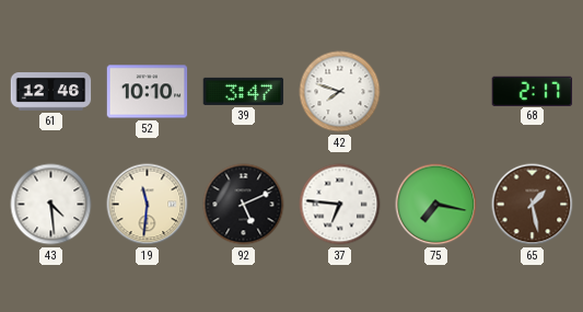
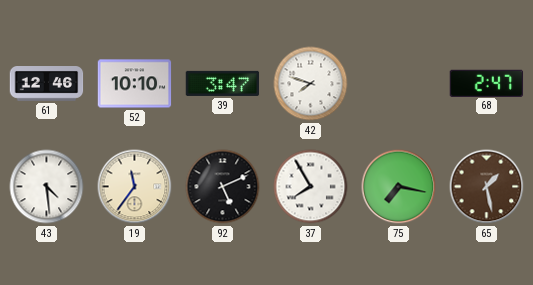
68: 2:17 -> 2:47
19: 11:31 -> 11:36
37: 6:46 -> 7:55
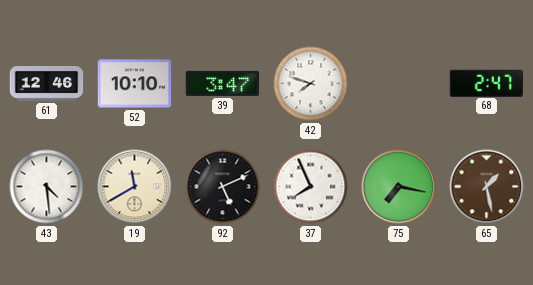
19: 11:36 -> 11:40
37: 7:55 -> 7:56
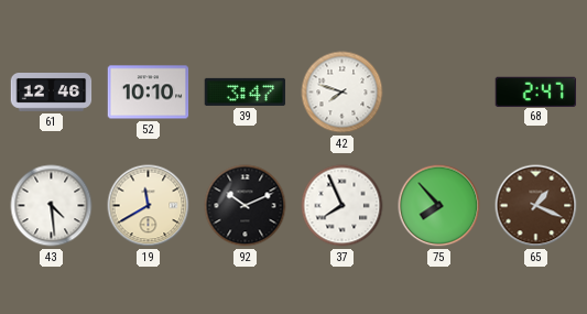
92: 5:11 -> 10:11
75: 7:17 -> 7:53
65: 1:28 -> 1:19
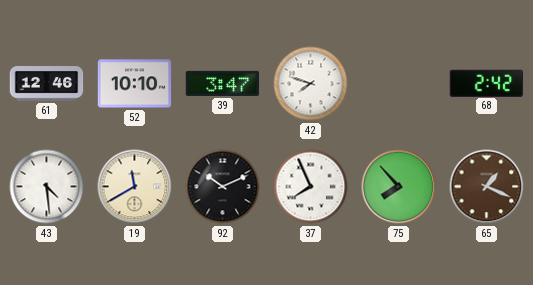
68: 2:47 -> 2:42
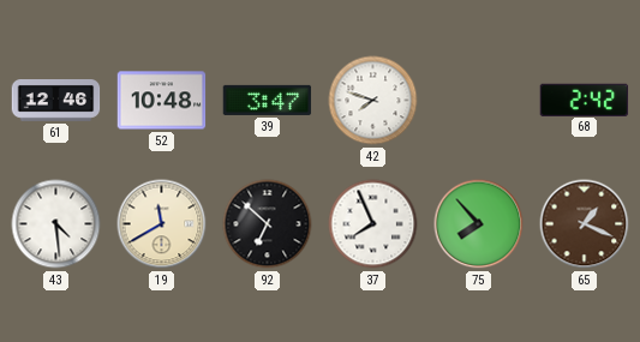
52: 10:10 -> 10:48
92: 10:11 -> 6:52
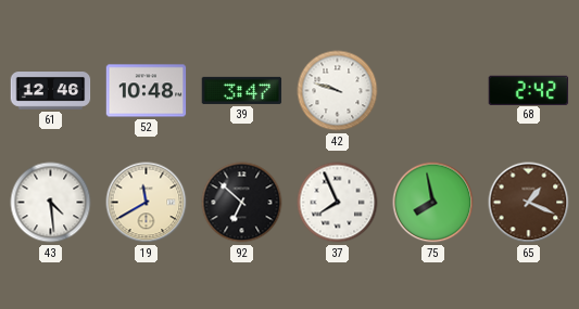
42: 7:48 -> 9:48
75: 7:53 -> 7:58
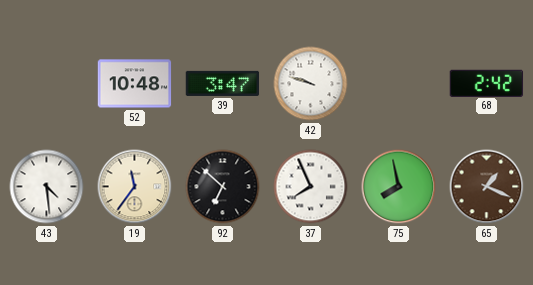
61: 12:46 -> none
19: 11:40 -> 11:36
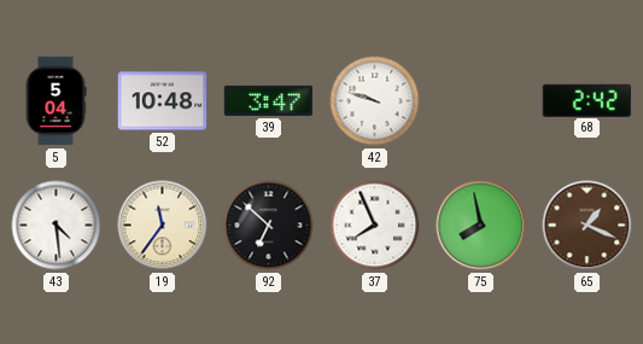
5: none -> 5:04
